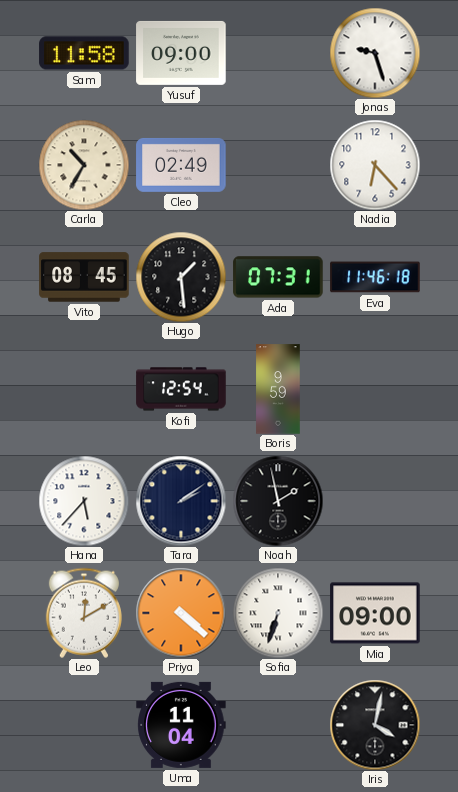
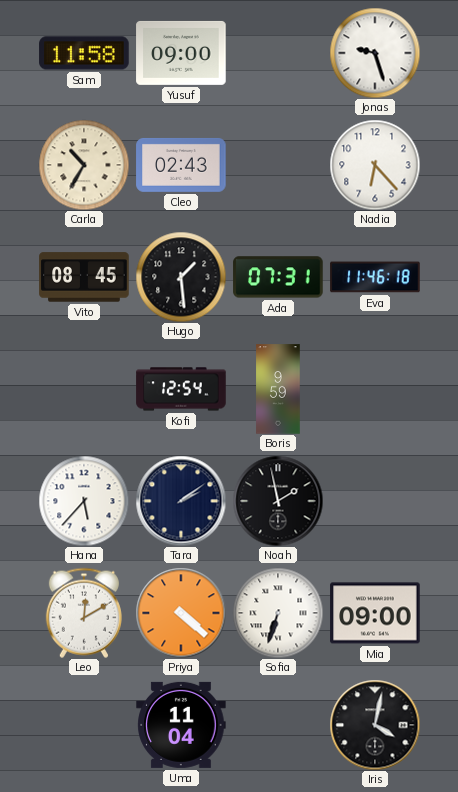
Cleo: 02:49 -> 02:43
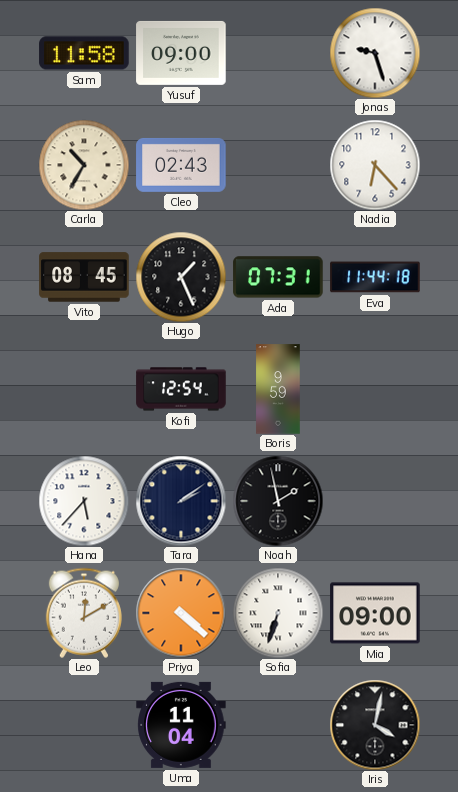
Hugo: 1:29 -> 1:26
Eva: 11:46 -> 11:44
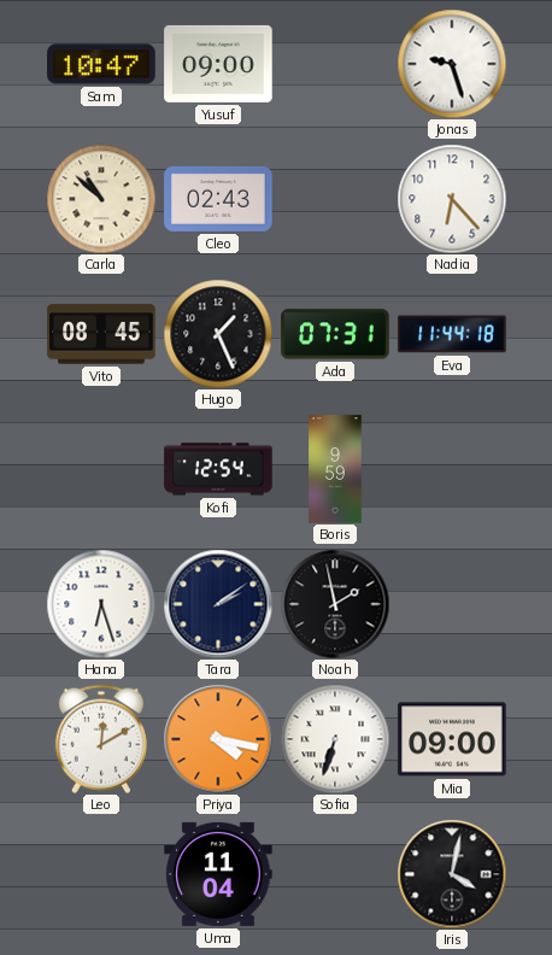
Sam: 11:58 -> 10:47
Carla: 10:35 -> 10:52
Hana: 5:37 -> 6:27
Priya: 4:22 -> 4:17
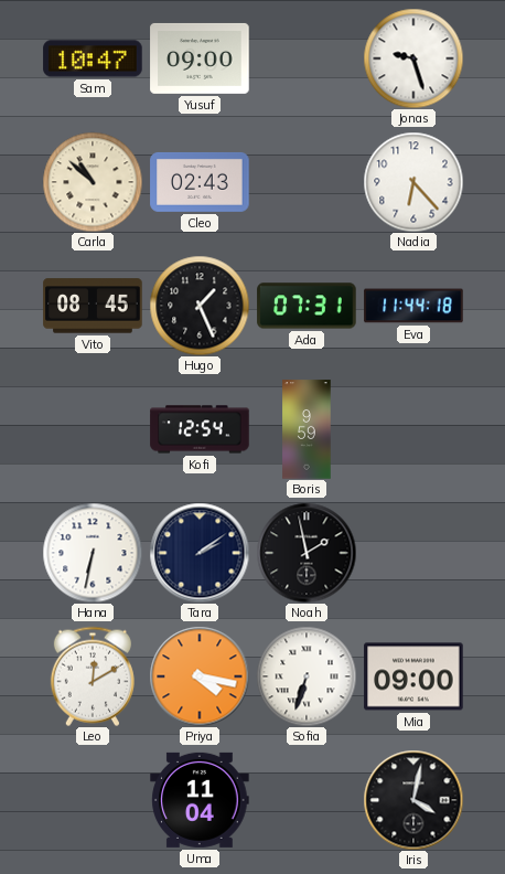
Hana: 6:27 -> 6:32
